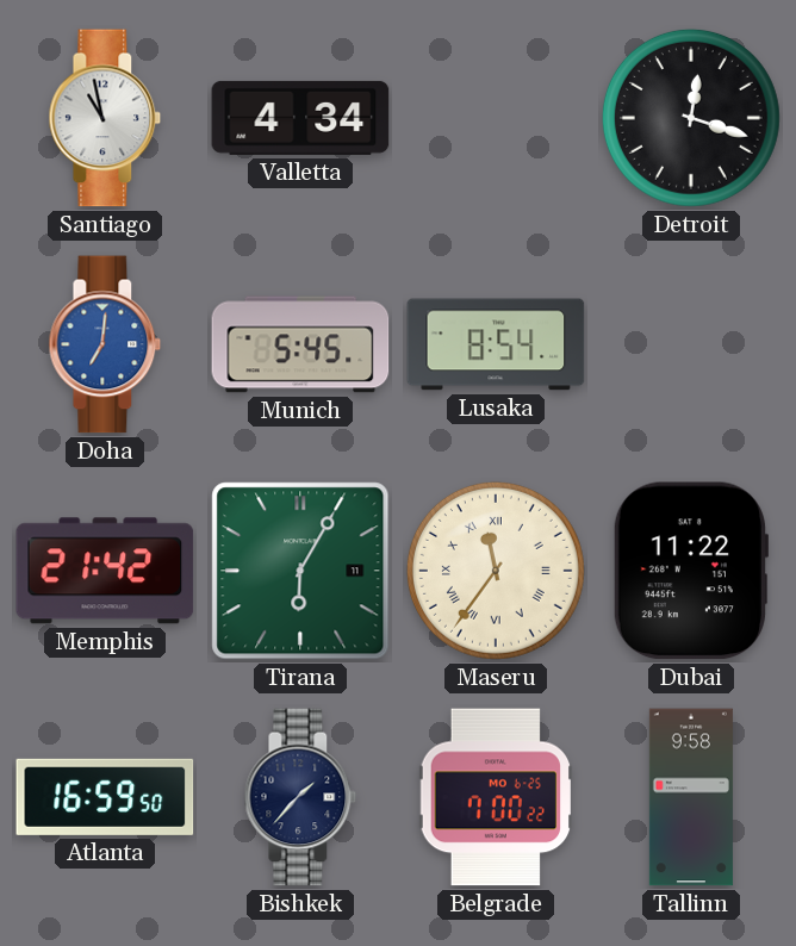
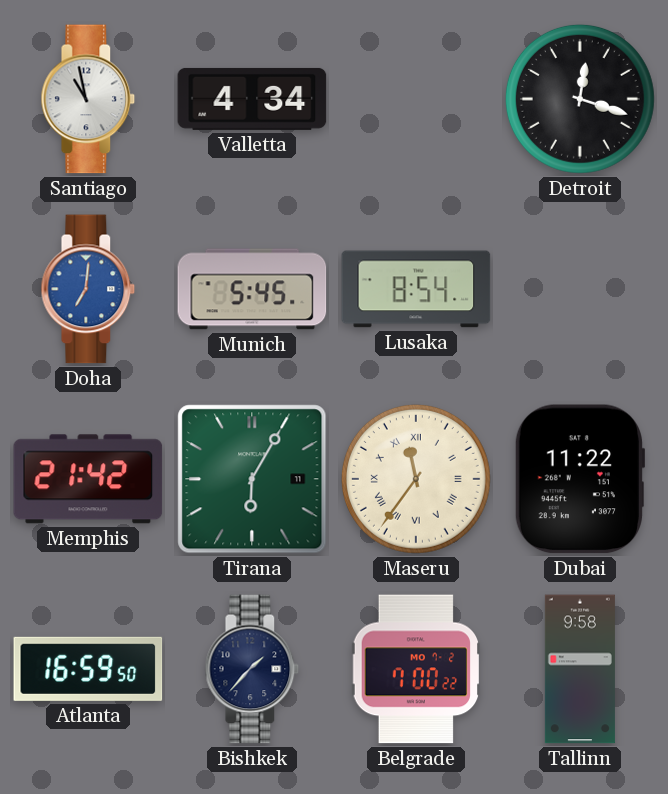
Belgrade date: MO 6-25 -> MO 7-2
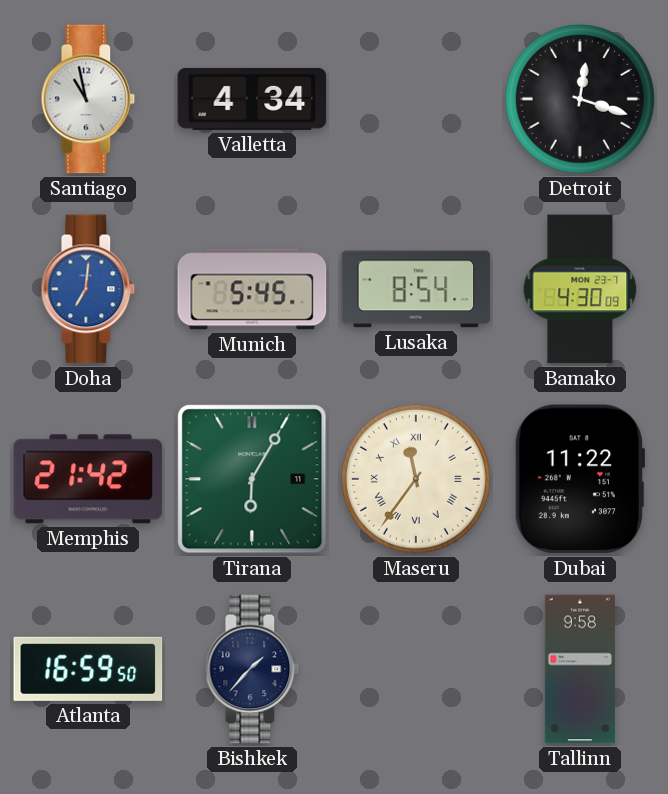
Bamako: none -> 4:30
Belgrade: 7:00 -> none
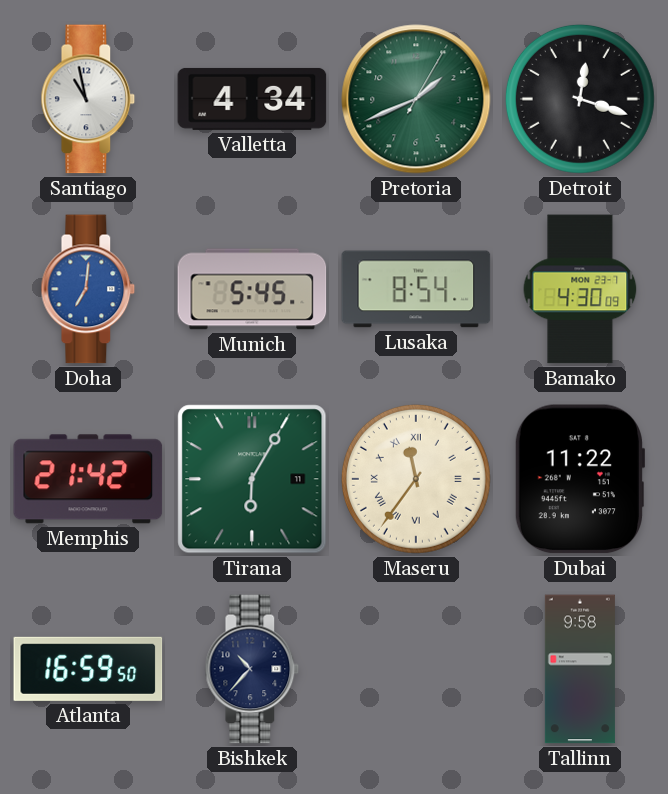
Pretoria: none -> 1:41
Bishkek: 1:37 -> 10:37
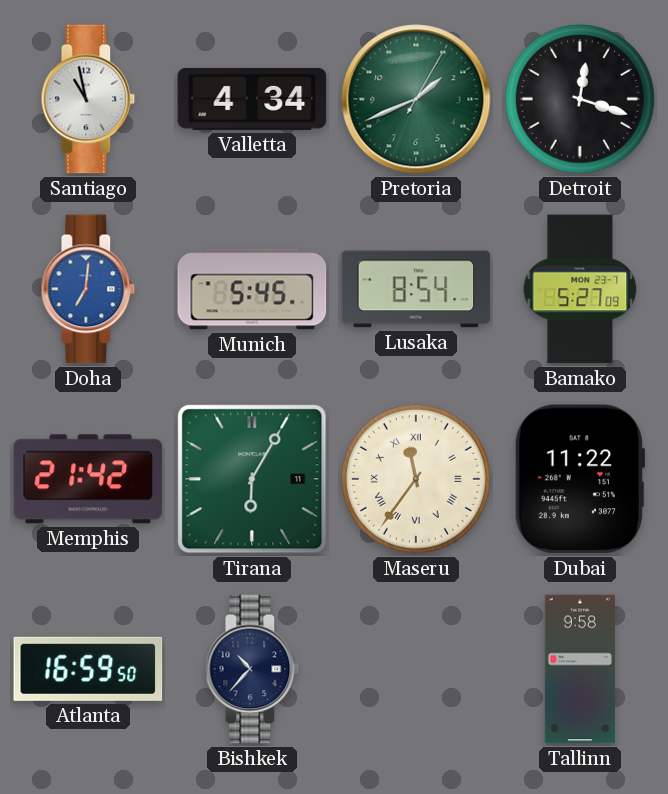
Bamako: 4:30 -> 5:27
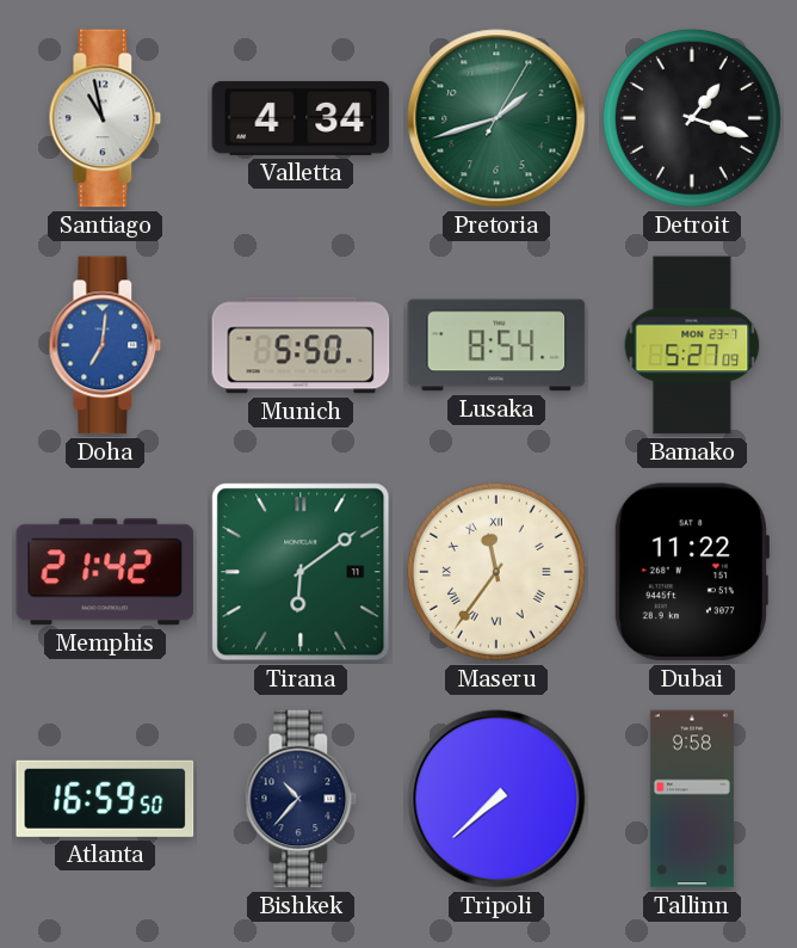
Pretoria: 1:41 -> 1:42
Detroit: 12:18 -> 1:18
Munich: 5:45 -> 5:50
Tirana: 6:05 -> 6:09
Tripoli: none -> 7:38
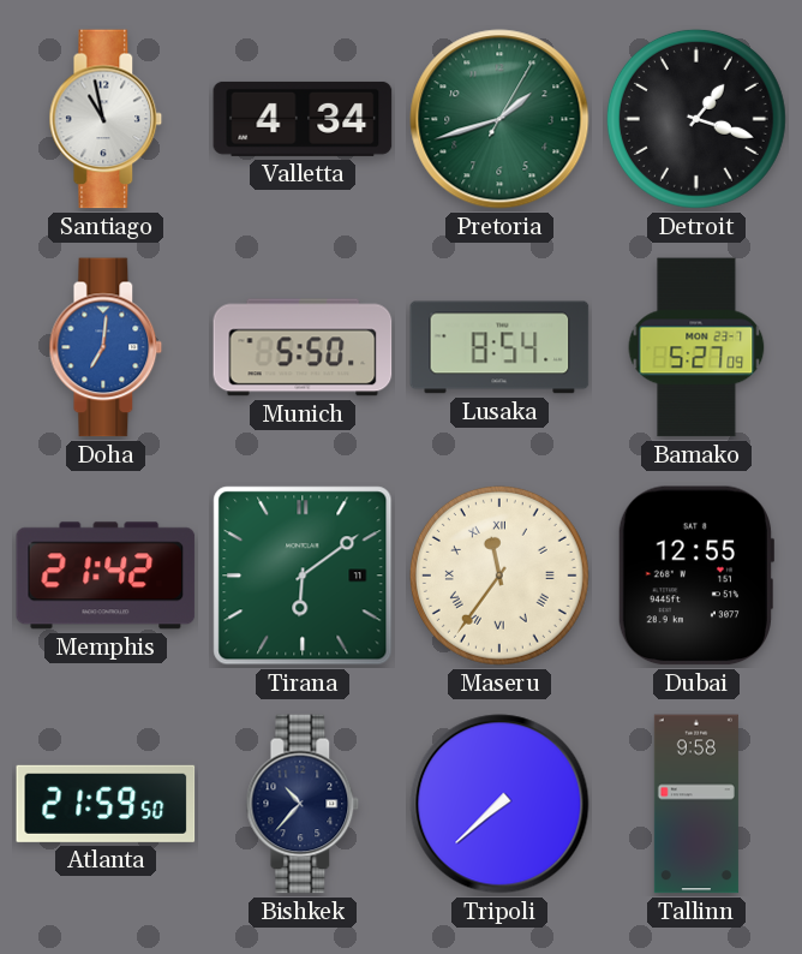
Dubai: 11:22 -> 12:55
Atlanta: 16:59 -> 21:59
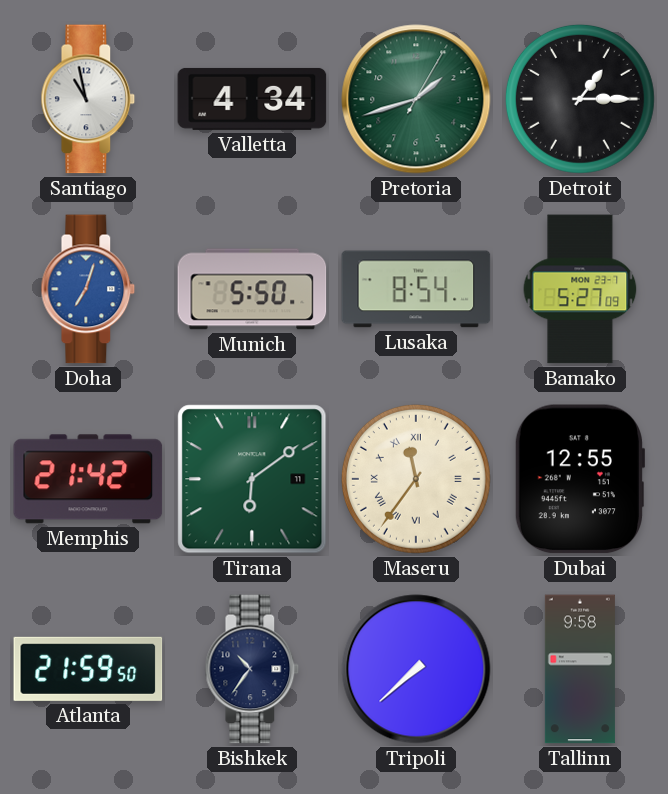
Detroit: 1:18 -> 1:15
Doha: 7:01 -> 7:03
Bishkek: 10:37 -> 10:36
